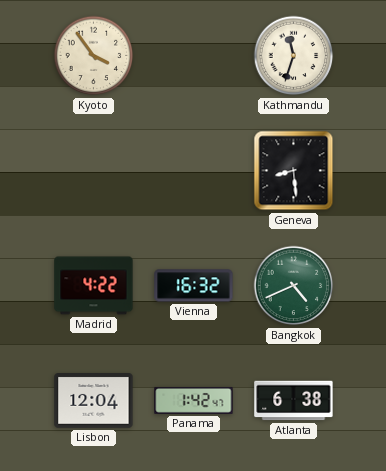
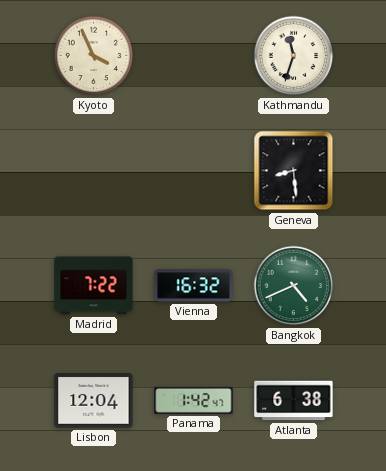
Kyoto: 3:54 -> 3:56
Madrid: 4:22 -> 7:22
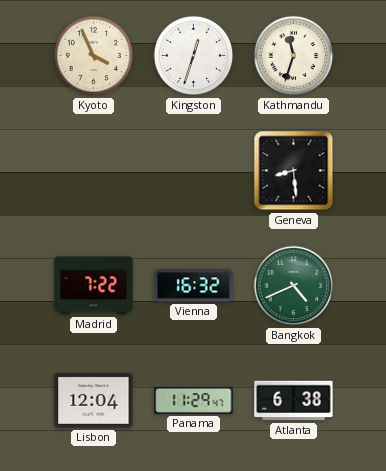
Kingston: none -> 12:33
Panama: 1:42 -> 11:29
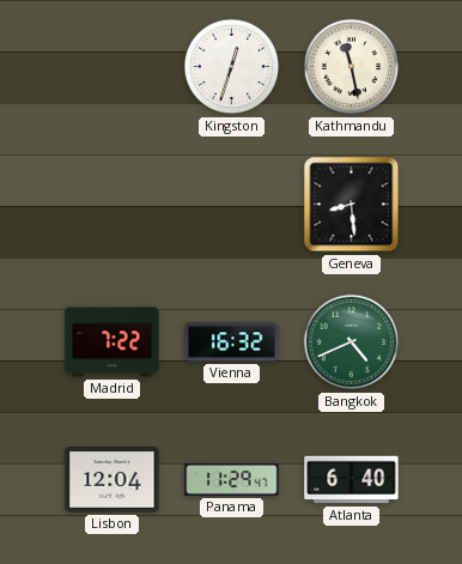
Kyoto: 3:56 -> none
Kathmandu: 11:33 -> 11:28
Atlanta: 6:38 -> 6:40
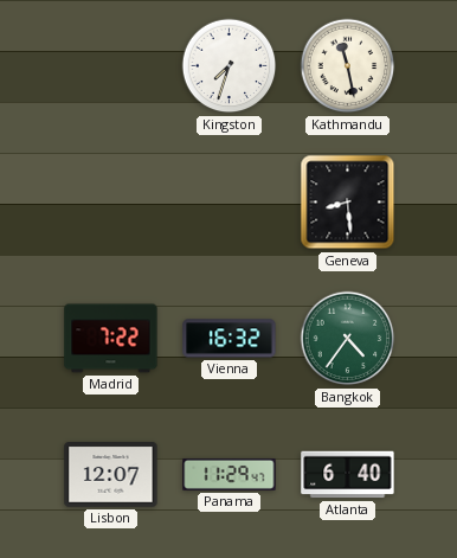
Kingston: 12:33 -> 7:33
Bangkok: 4:41 -> 4:36
Lisbon: 12:04 -> 12:07
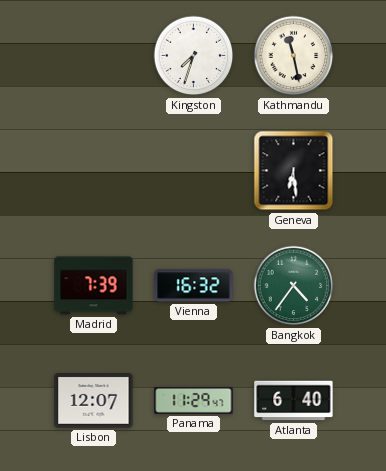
Geneva: 8:29 -> 6:29
Madrid: 7:22 -> 7:39
